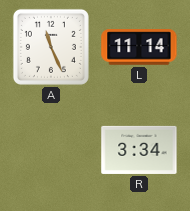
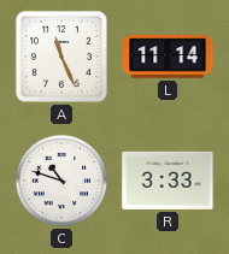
C: none -> 10:48
R: 3:34 -> 3:33
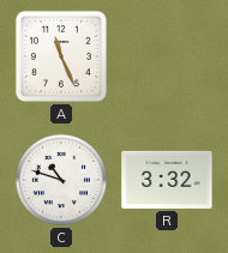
L: 11:14 -> none
R: 3:33 -> 3:32
